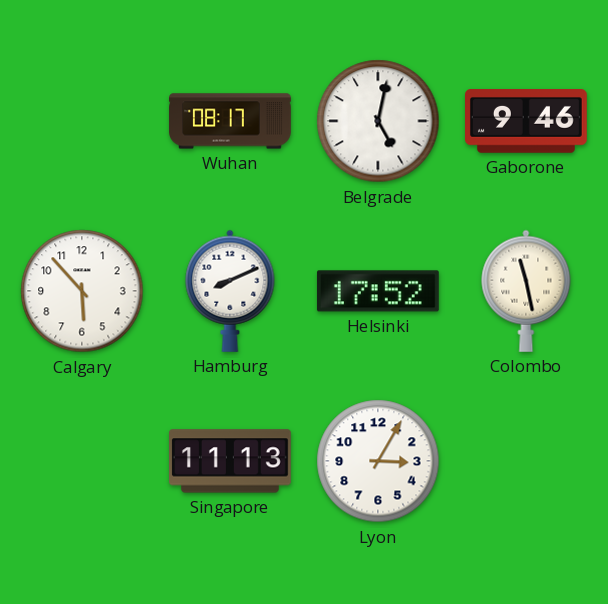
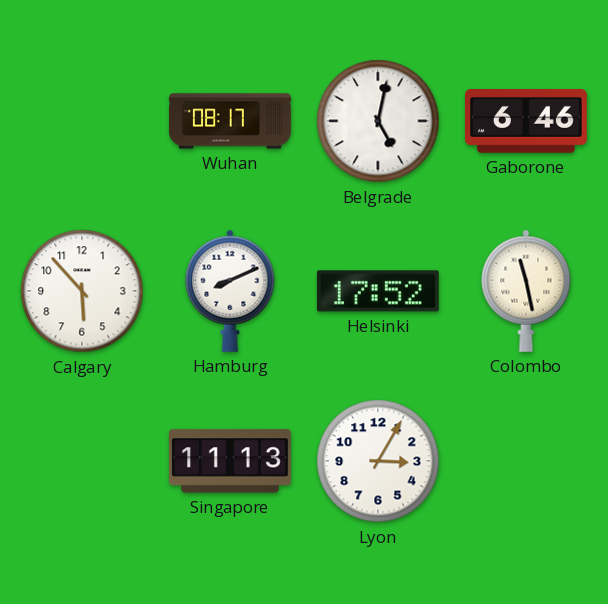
Gaborone: 9:46 -> 6:46
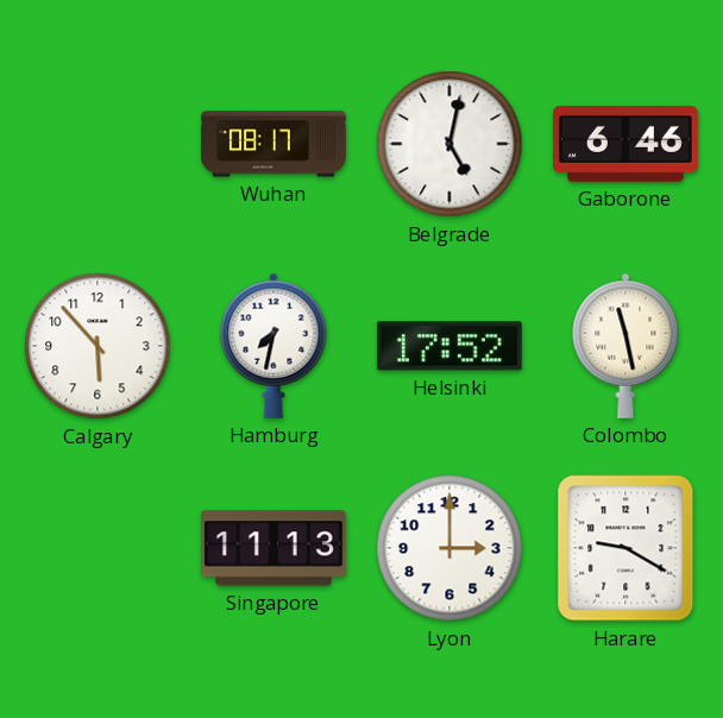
Hamburg: 8:11 -> 7:32
Lyon: 3:05 -> 3:00
Harare: none -> 9:20
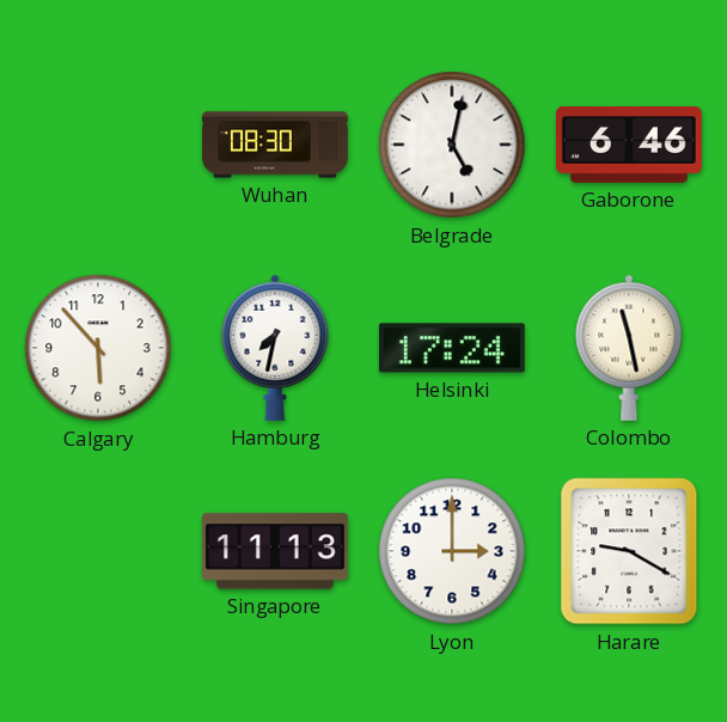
Wuhan: 08:17 -> 08:30
Helsinki: 17:52 -> 17:24
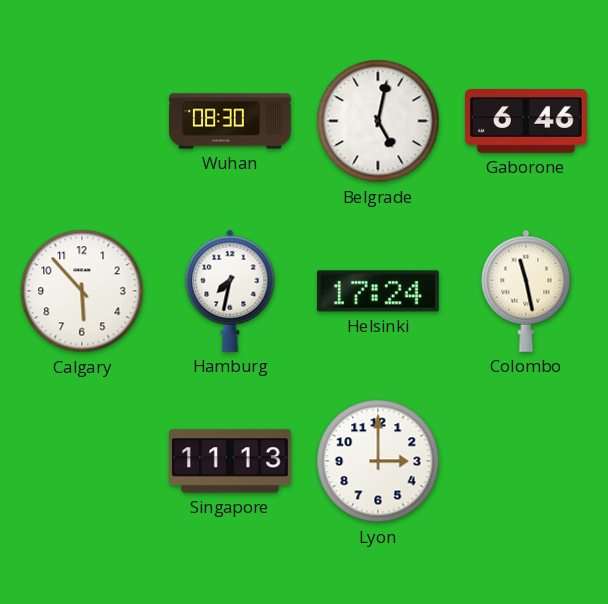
Harare: 9:20 -> none
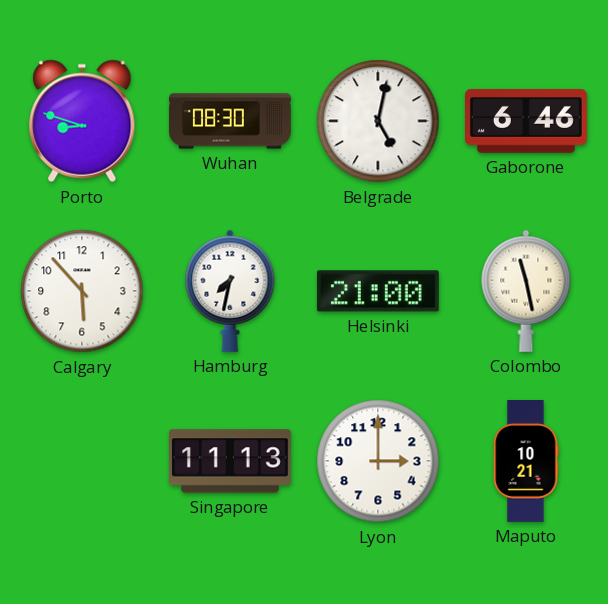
Porto: none -> 8:48
Helsinki: 17:24 -> 21:00
Maputo: none -> 10:21
